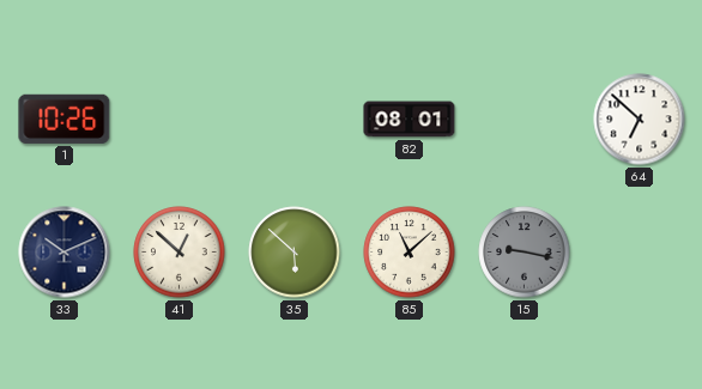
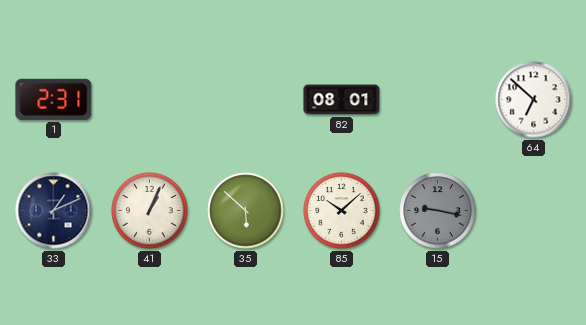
1: 10:26 -> 2:31
33: 10:11 -> 1:11
41: 12:52 -> 1:04
85: 11:08 -> 10:08
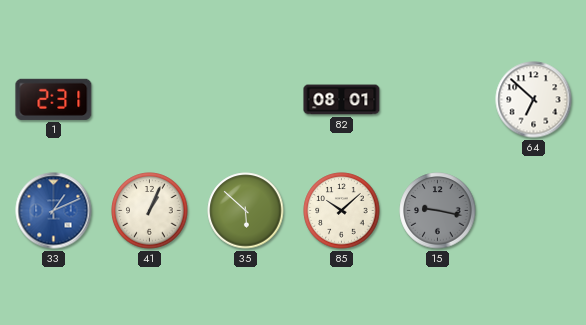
33 dial: navy -> blue
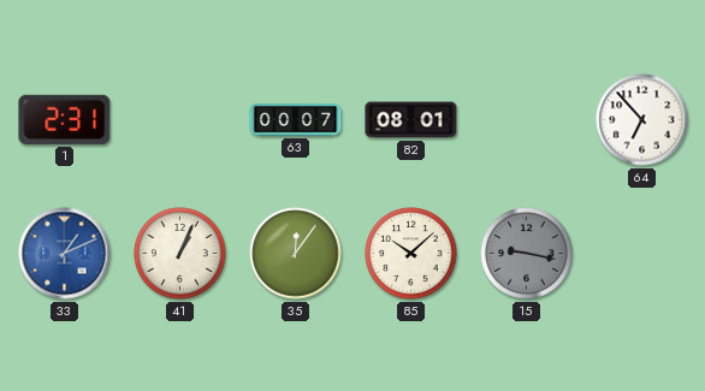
63: none -> 00:07
64: 6:52 -> 6:53
35: 5:52 -> 12:06
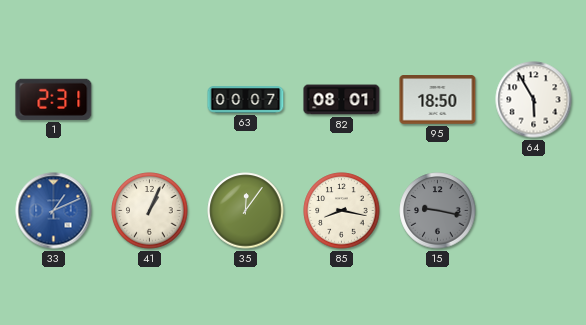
95: none -> 18:50
64: 6:53 -> 5:55
85: 10:08 -> 8:17
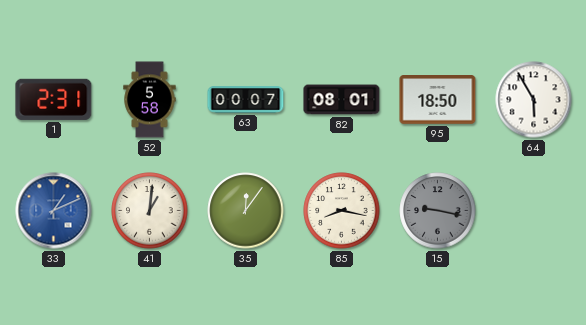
52: none -> 5:58
41: 1:04 -> 1:01
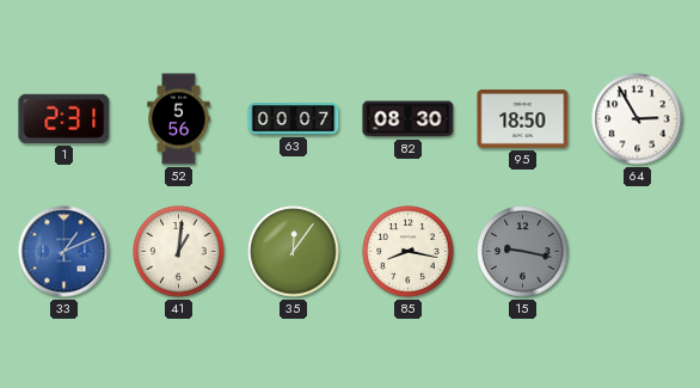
52: 5:58 -> 5:56
82: 08:01 -> 08:30
64: 5:55 -> 2:55
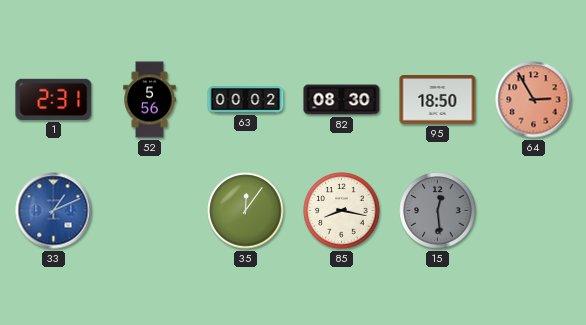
63: 00:07 -> 00:02
64 dial: white -> salmon
41: 1:01 -> none
15: 9:17 -> 12:29
